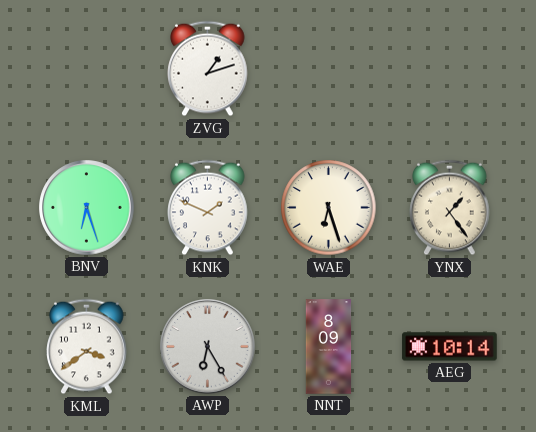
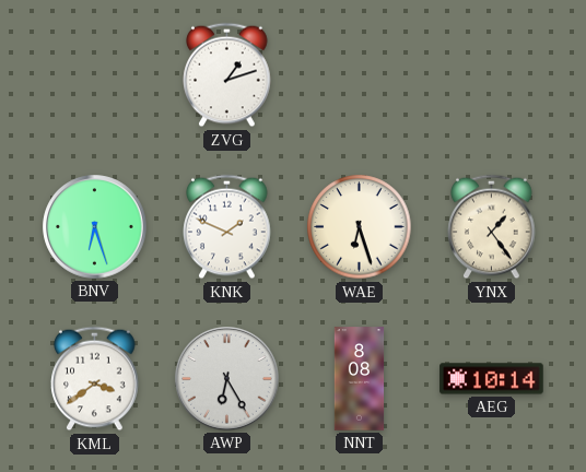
NNT: 8:09 -> 8:08
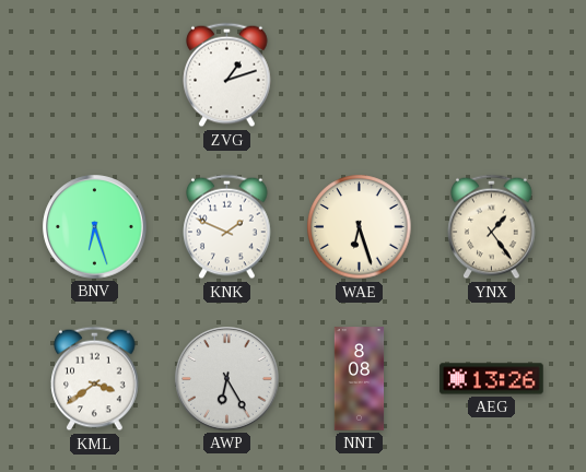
AEG: 10:14 -> 13:26
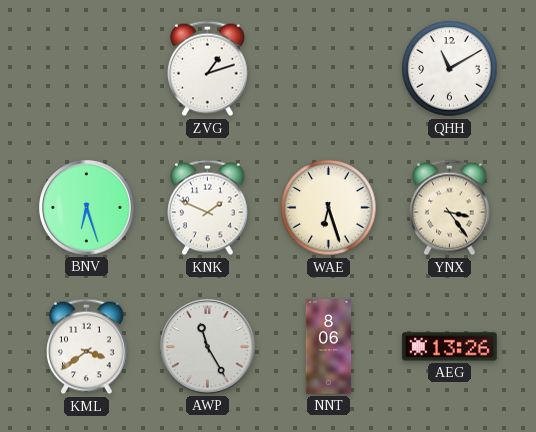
QHH: none -> 11:10
YNX: 1:24 -> 3:24
AWP: 6:25 -> 11:25
NNT: 8:08 -> 8:06
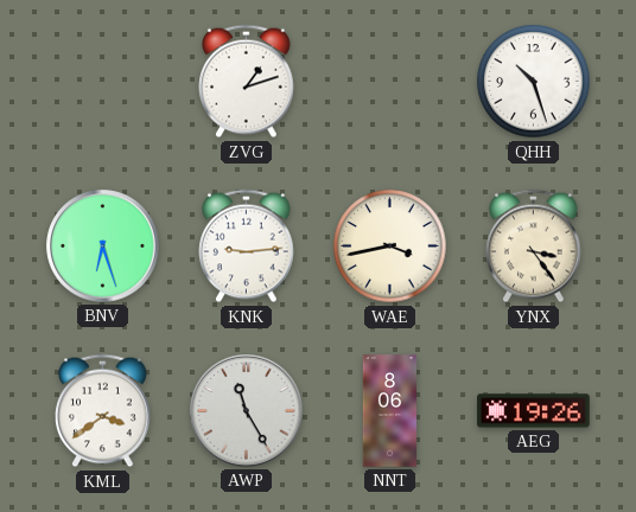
QHH: 11:10 -> 10:27
KNK: 1:49 -> 9:14
WAE: 6:27 -> 3:43
AEG: 13:26 -> 19:26
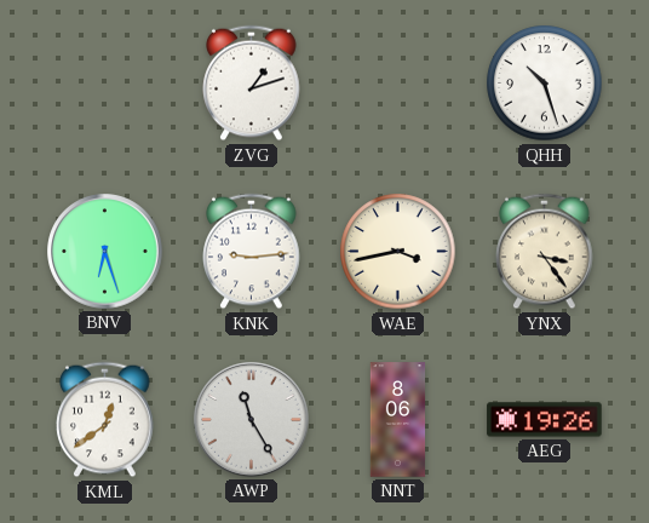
KML: 3:39 -> 12:39
